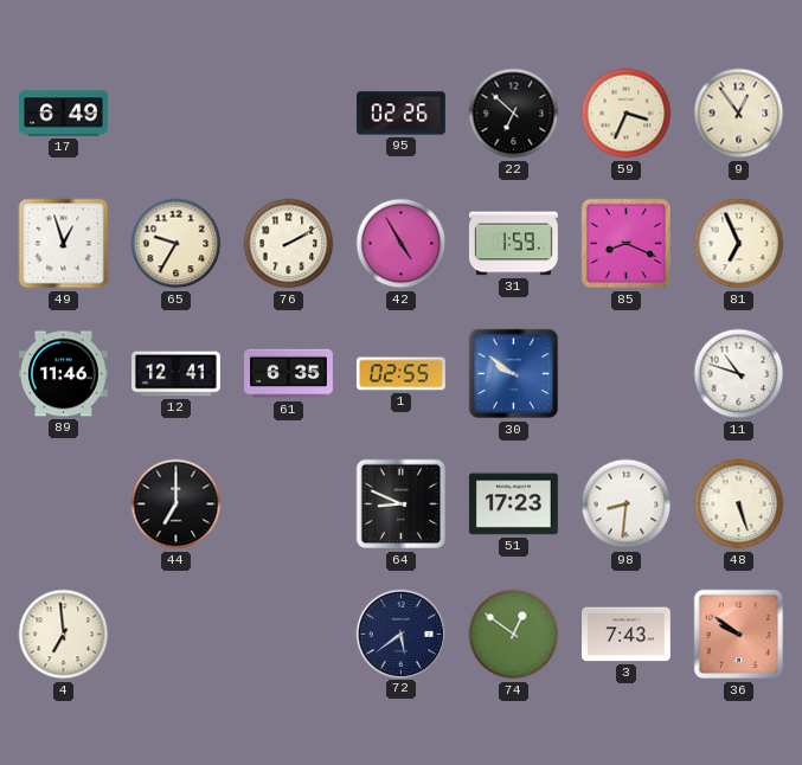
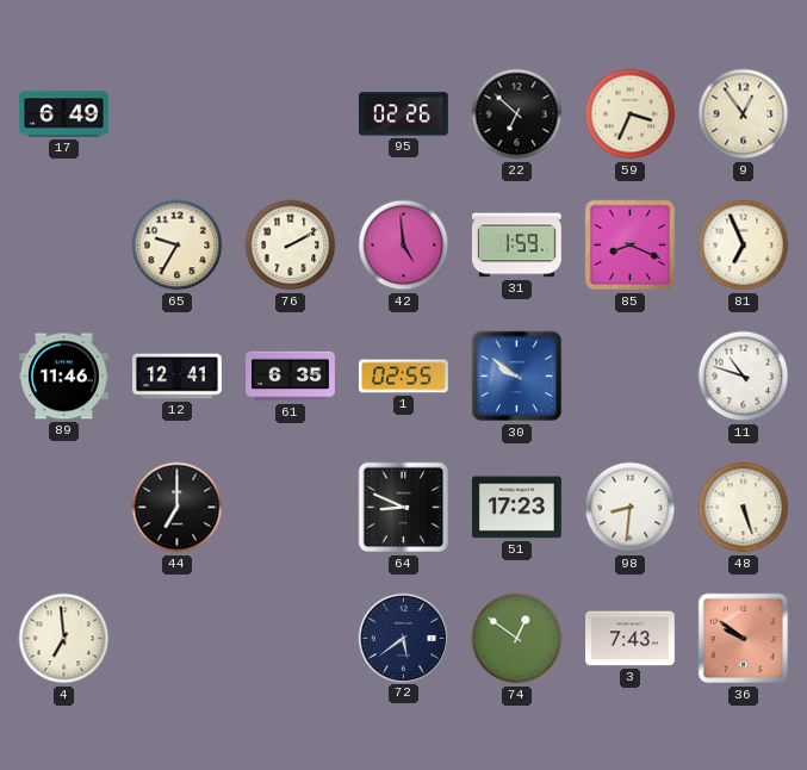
49: 12:57 -> none
42: 4:55 -> 4:59
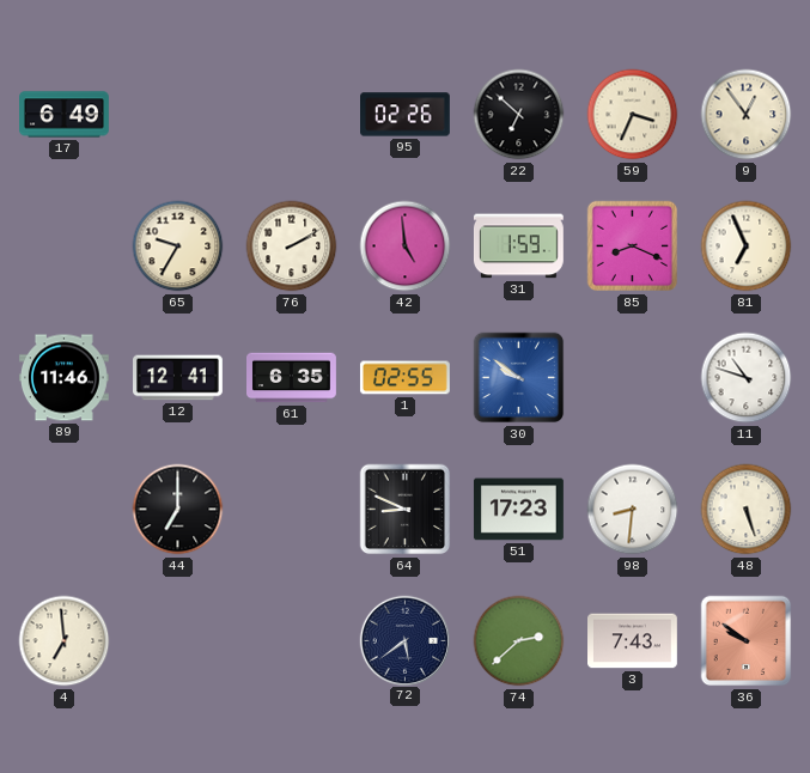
74: 12:51 -> 2:38
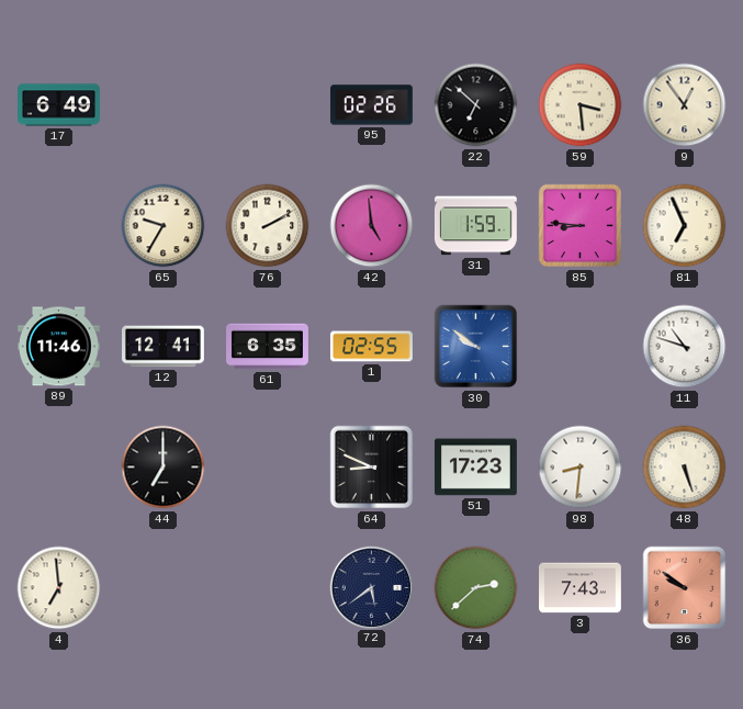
59: 3:34 -> 3:29
85: 8:19 -> 8:46
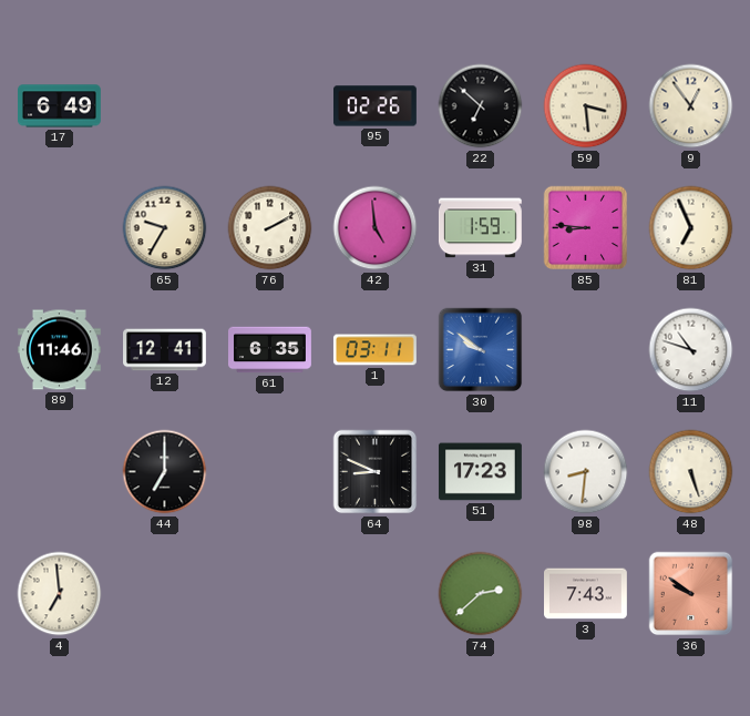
1: 02:55 -> 03:11
72: 5:39 -> none
